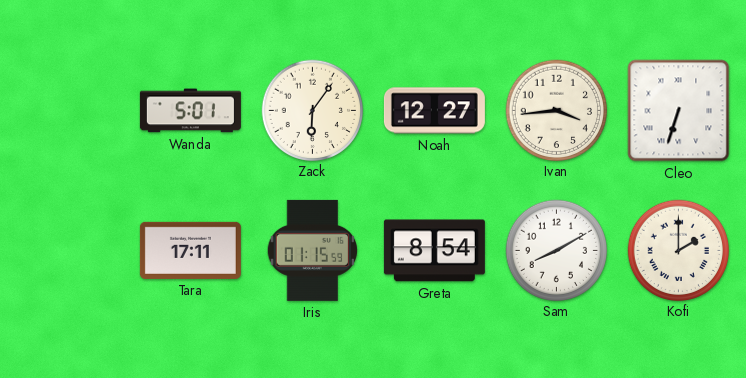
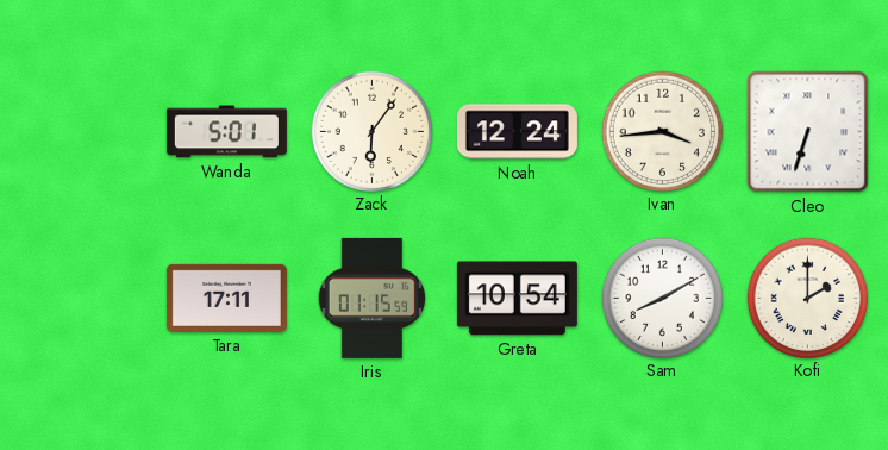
Noah: 12:27 -> 12:24
Greta: 8:54 -> 10:54
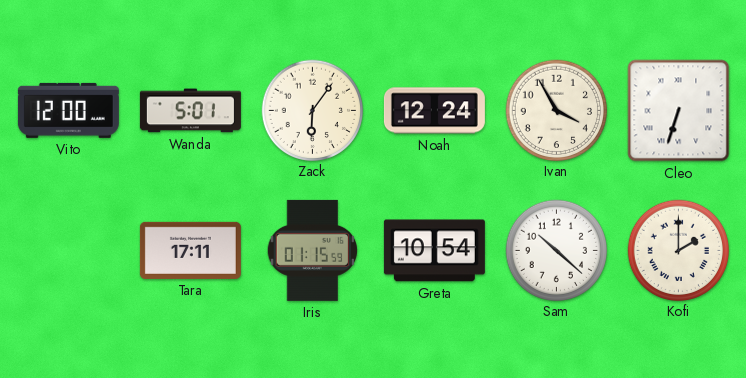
Vito: none -> 12:00
Ivan: 3:44 -> 3:55
Sam: 8:10 -> 10:22
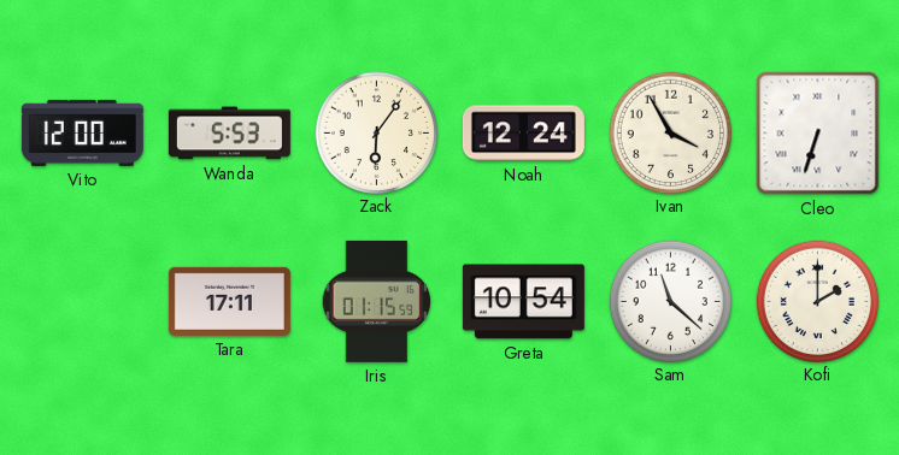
Wanda: 5:01 -> 5:53
Sam: 10:22 -> 11:22
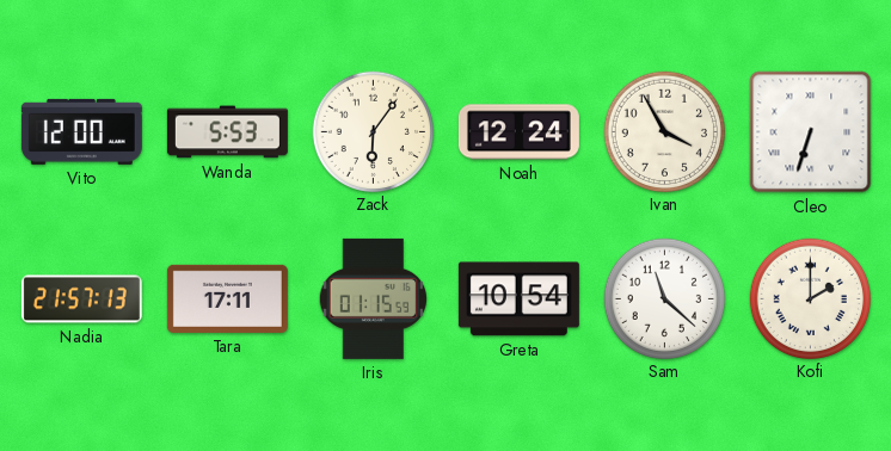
Nadia: none -> 21:57
